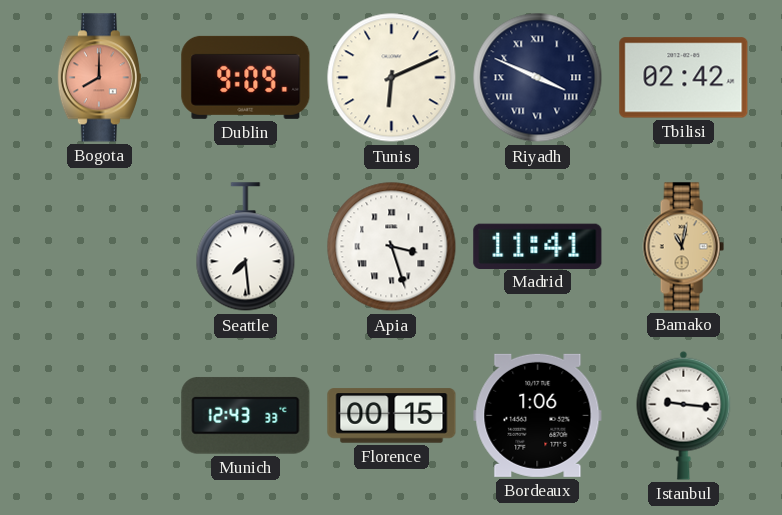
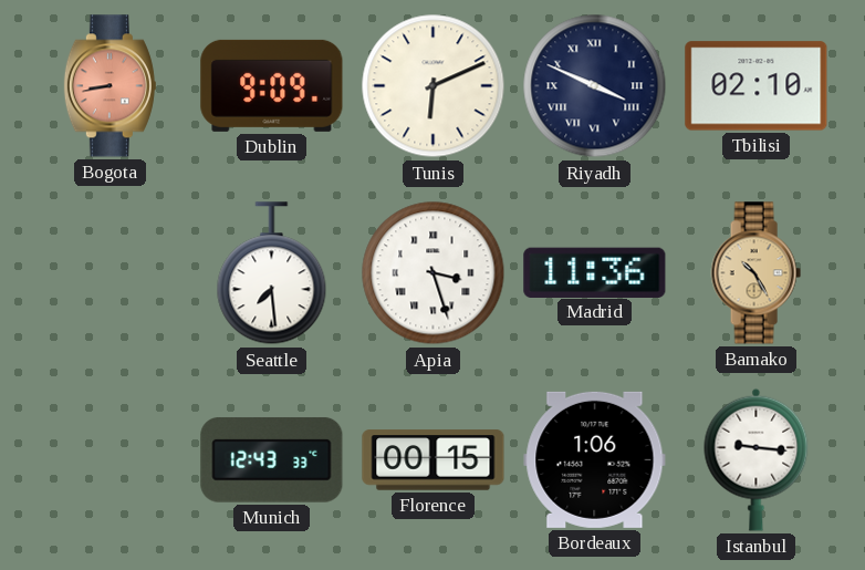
Bogota: 8:00 -> 8:43
Tbilisi: 02:42 -> 02:10
Madrid: 11:41 -> 11:36
Bamako: 11:02 -> 10:25
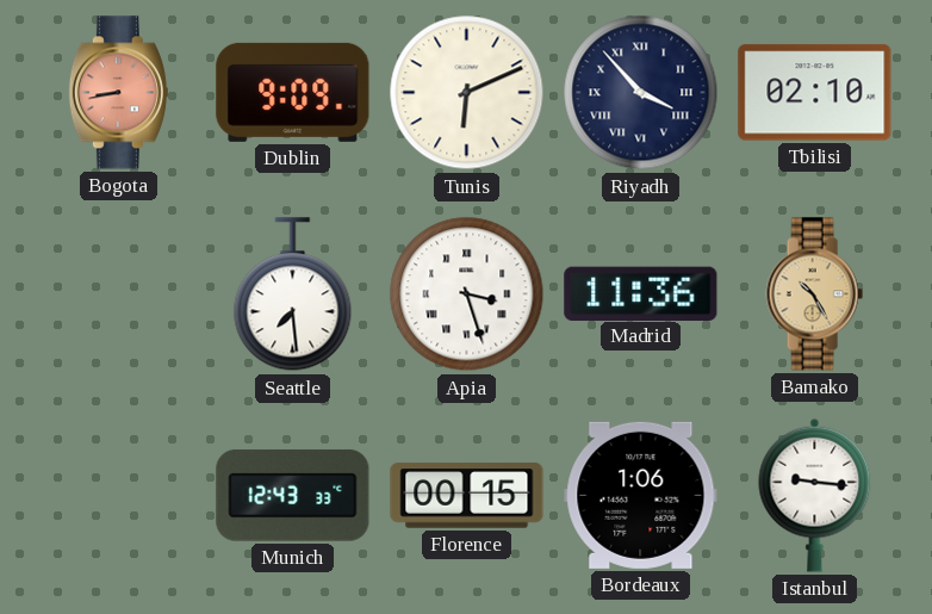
Riyadh: 3:49 -> 3:53
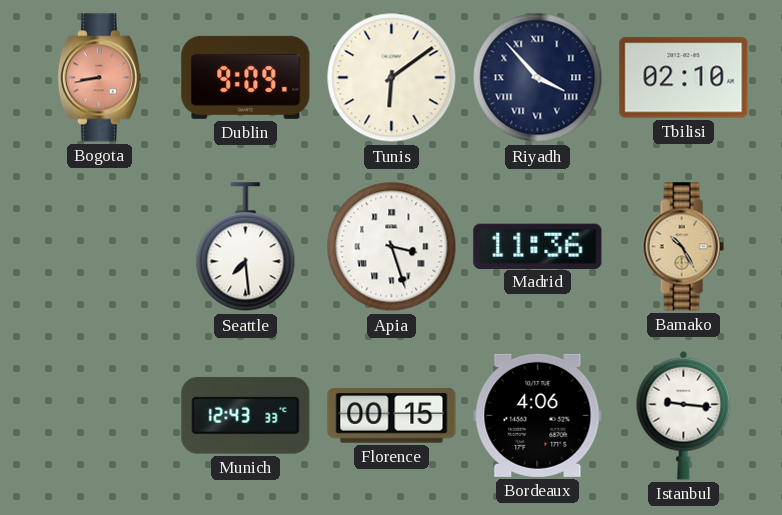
Tunis: 6:11 -> 6:09
Bordeaux: 1:06 -> 4:06
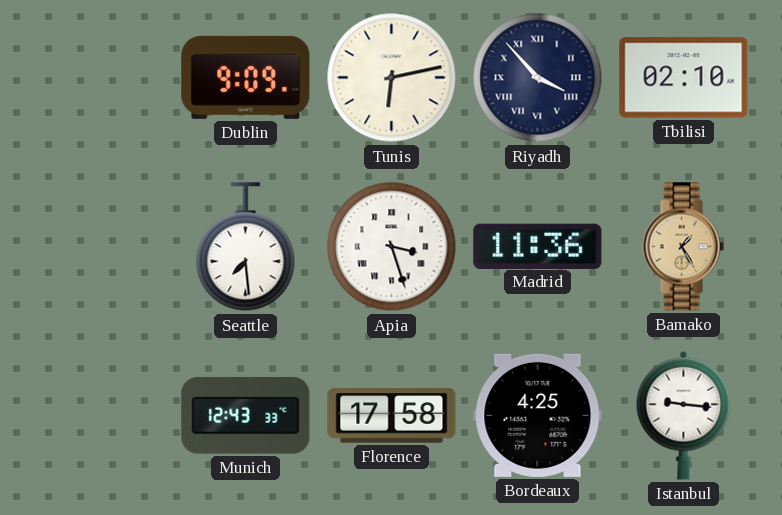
Bogota: 8:43 -> none
Tunis: 6:09 -> 6:13
Bamako: 10:25 -> 1:25
Florence: 00:15 -> 17:58
Bordeaux: 4:06 -> 4:25
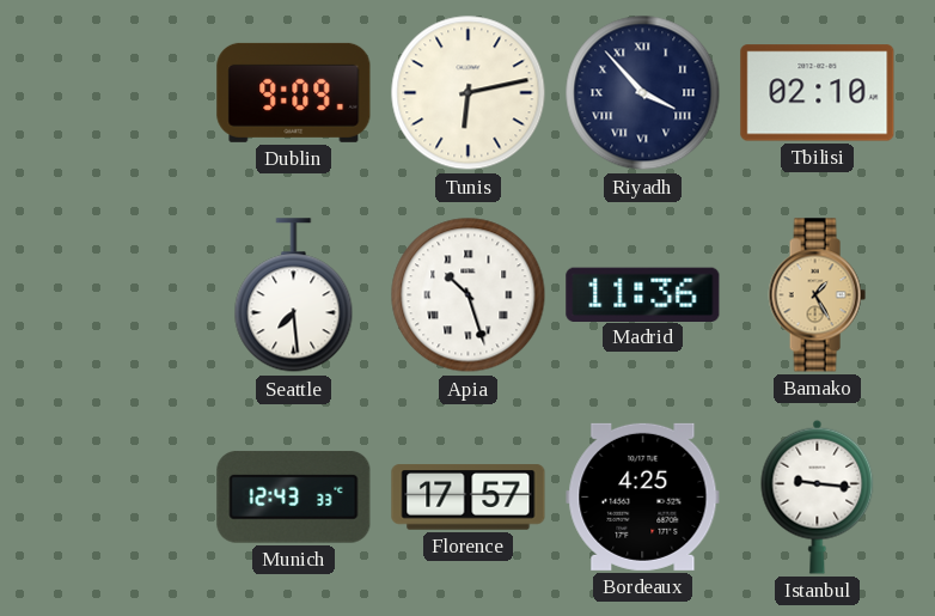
Apia: 3:27 -> 10:27
Florence: 17:58 -> 17:57
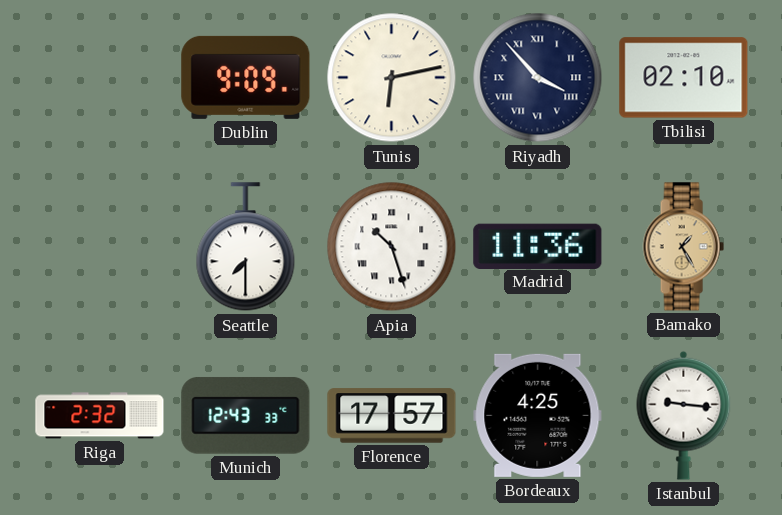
Seattle: 7:29 -> 7:30
Riga: none -> 2:32
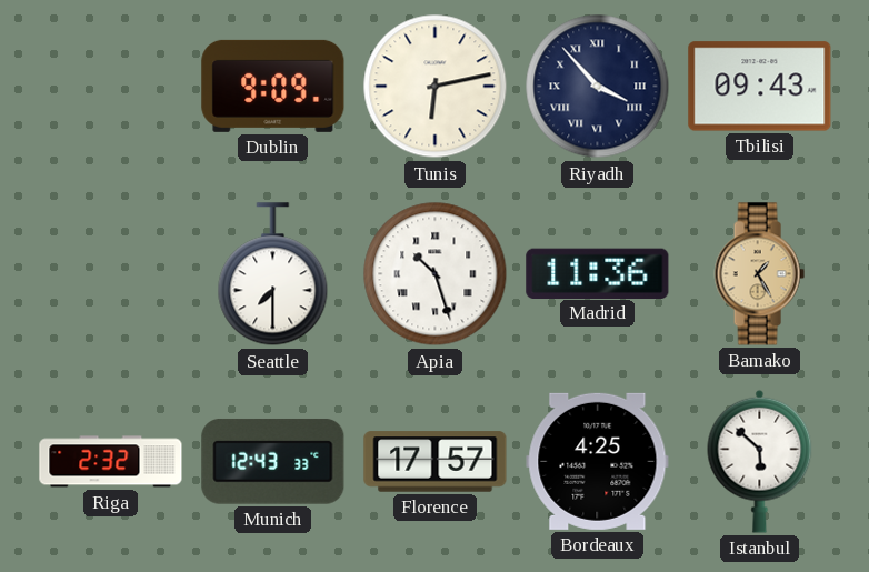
Tbilisi: 02:10 -> 09:43
Istanbul: 9:16 -> 5:52
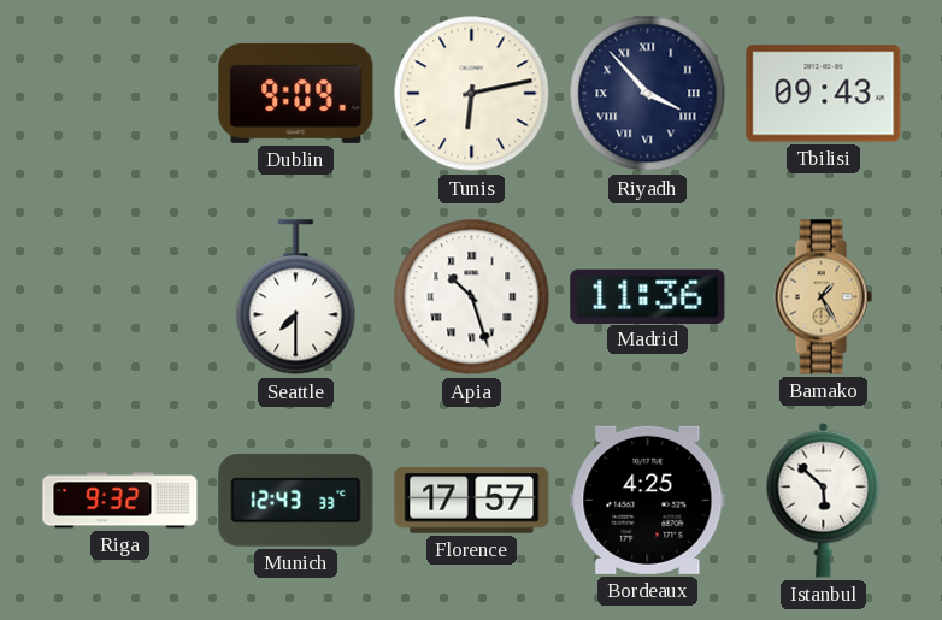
Riga: 2:32 -> 9:32
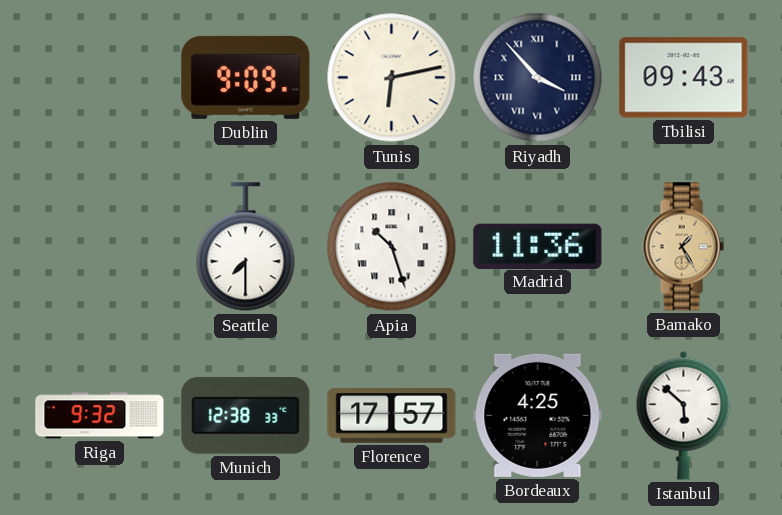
Munich: 12:43 -> 12:38
